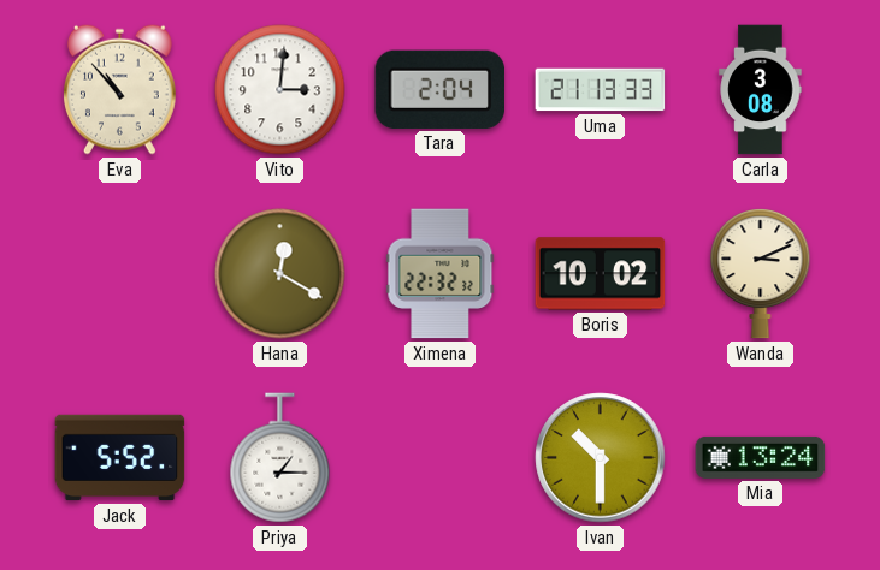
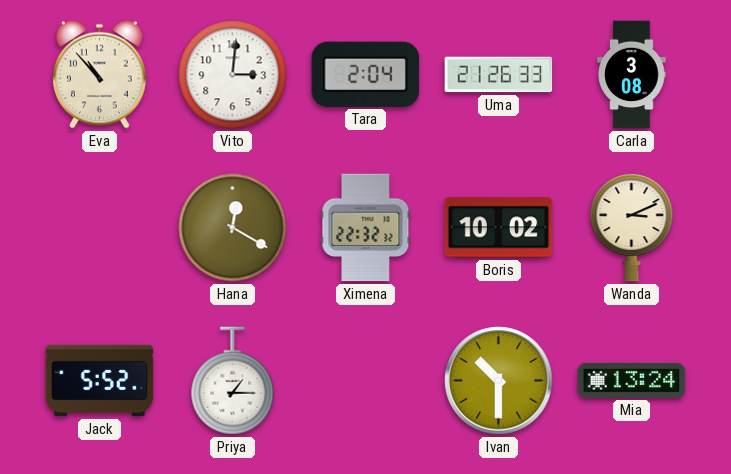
Uma: 21:13 -> 21:26
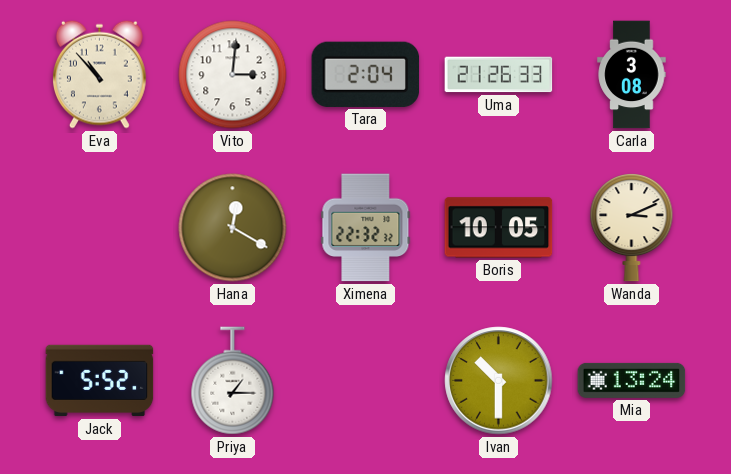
Boris: 10:02 -> 10:05
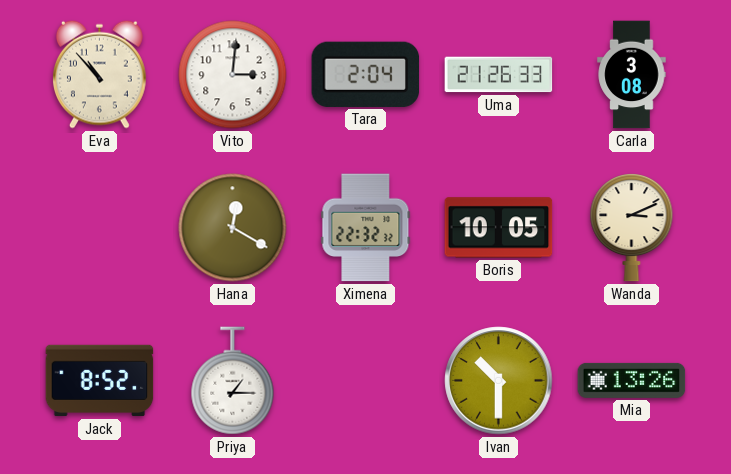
Jack: 5:52 -> 8:52
Mia: 13:24 -> 13:26
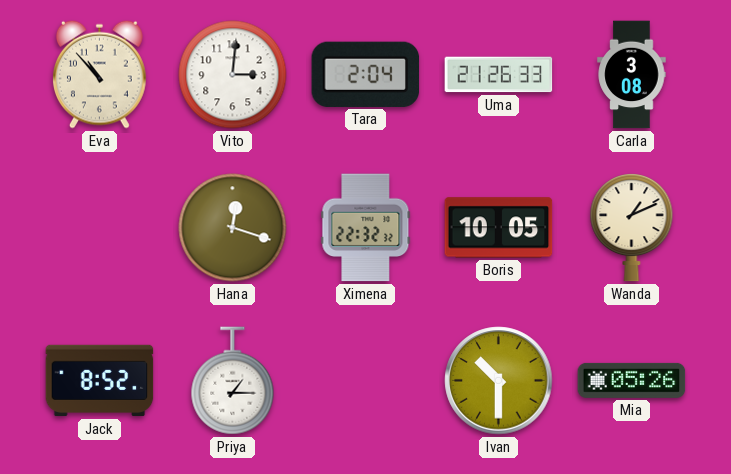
Hana: 12:20 -> 12:18
Wanda: 3:11 -> 1:11
Mia: 13:26 -> 05:26
